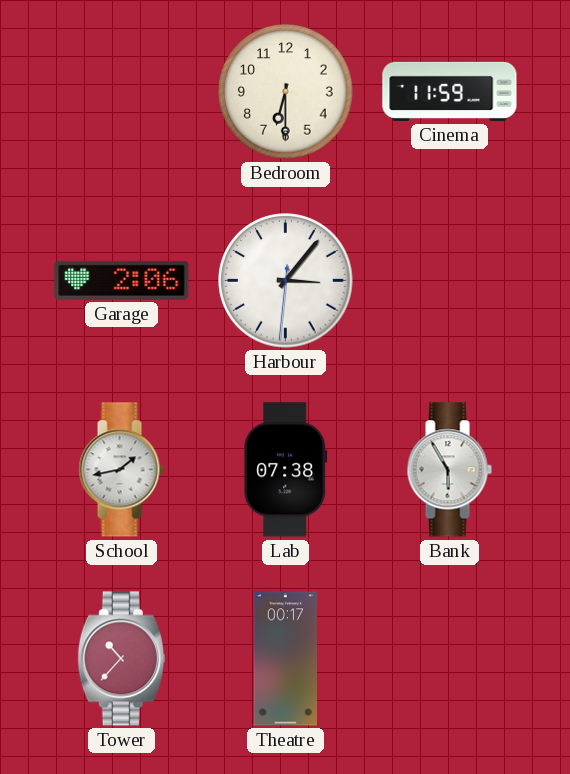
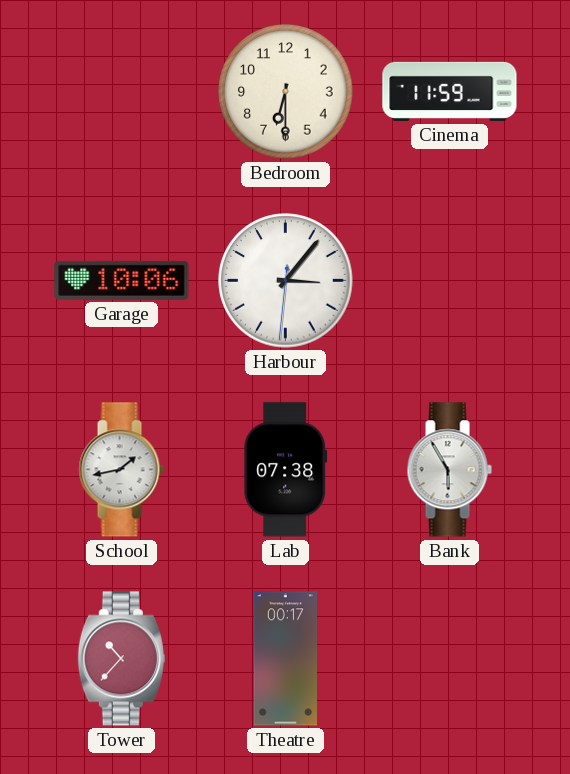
Garage: 2:06 -> 10:06
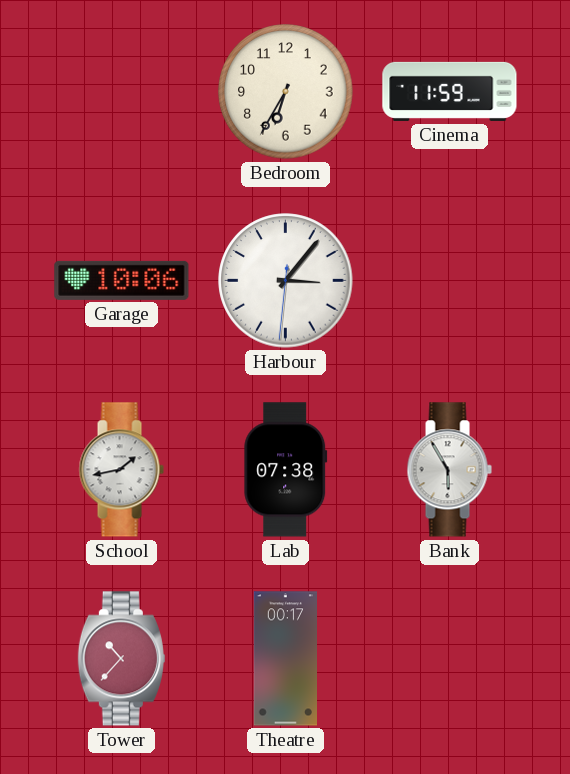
Bedroom: 6:30 -> 6:35
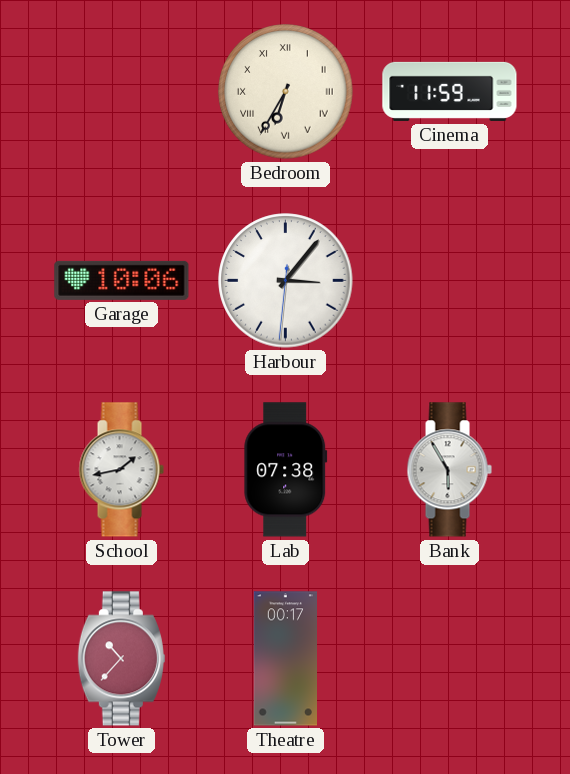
Bedroom numerals: Arabic -> Roman
